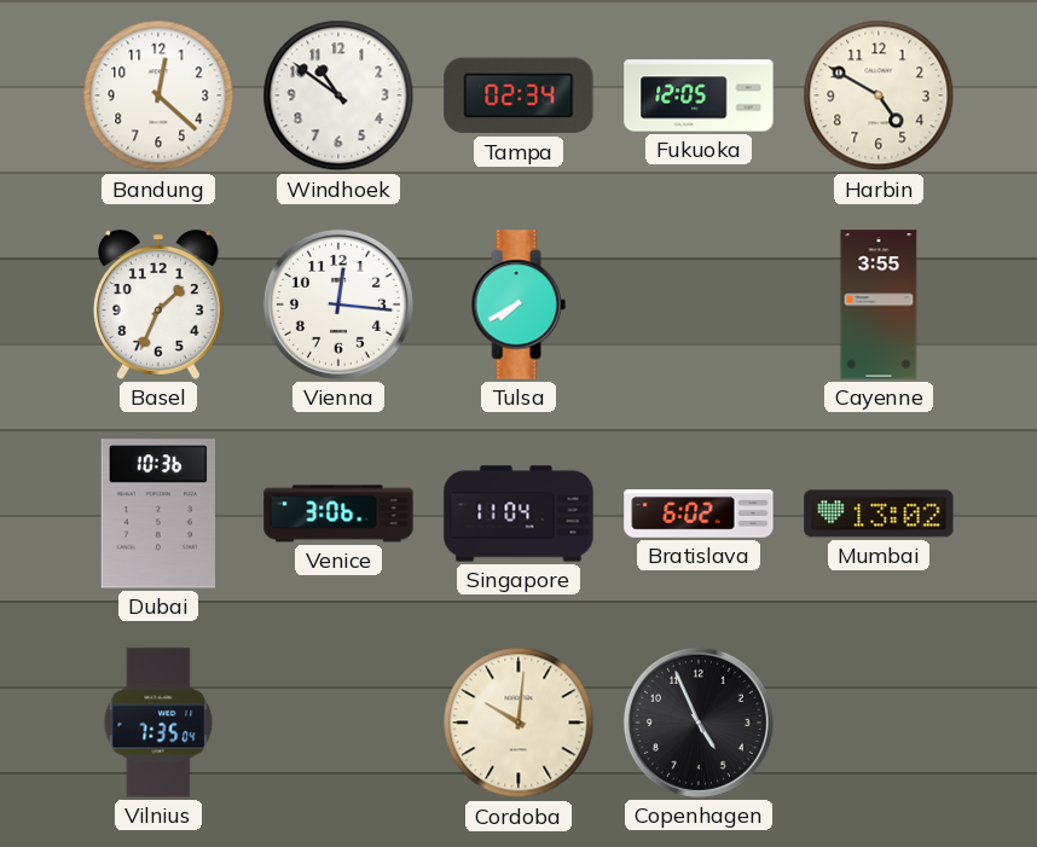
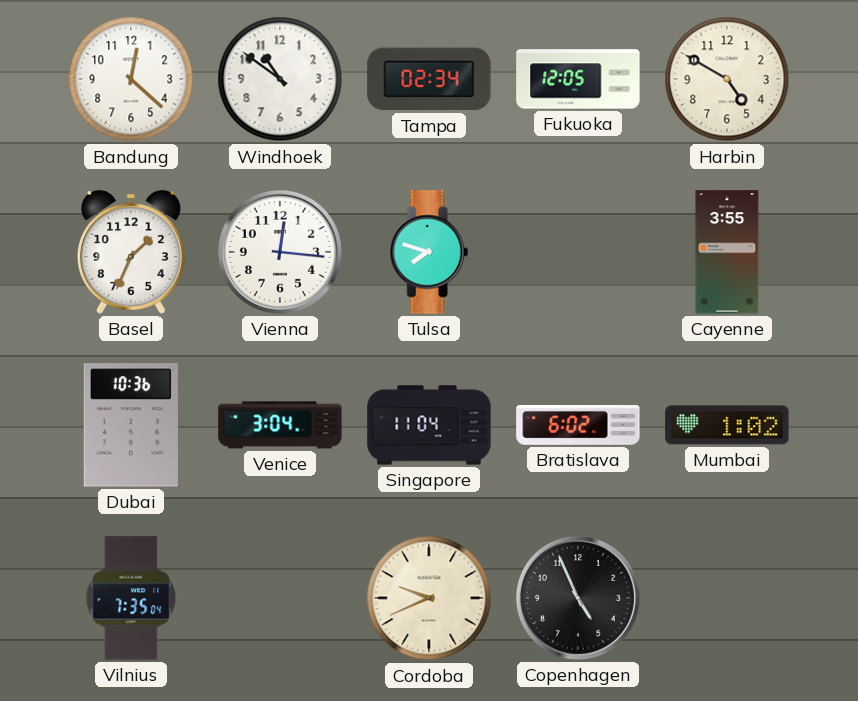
Tulsa: 7:40 -> 7:48
Venice: 3:06 -> 3:04
Mumbai: 13:02 -> 1:02
Cordoba: 10:01 -> 9:41
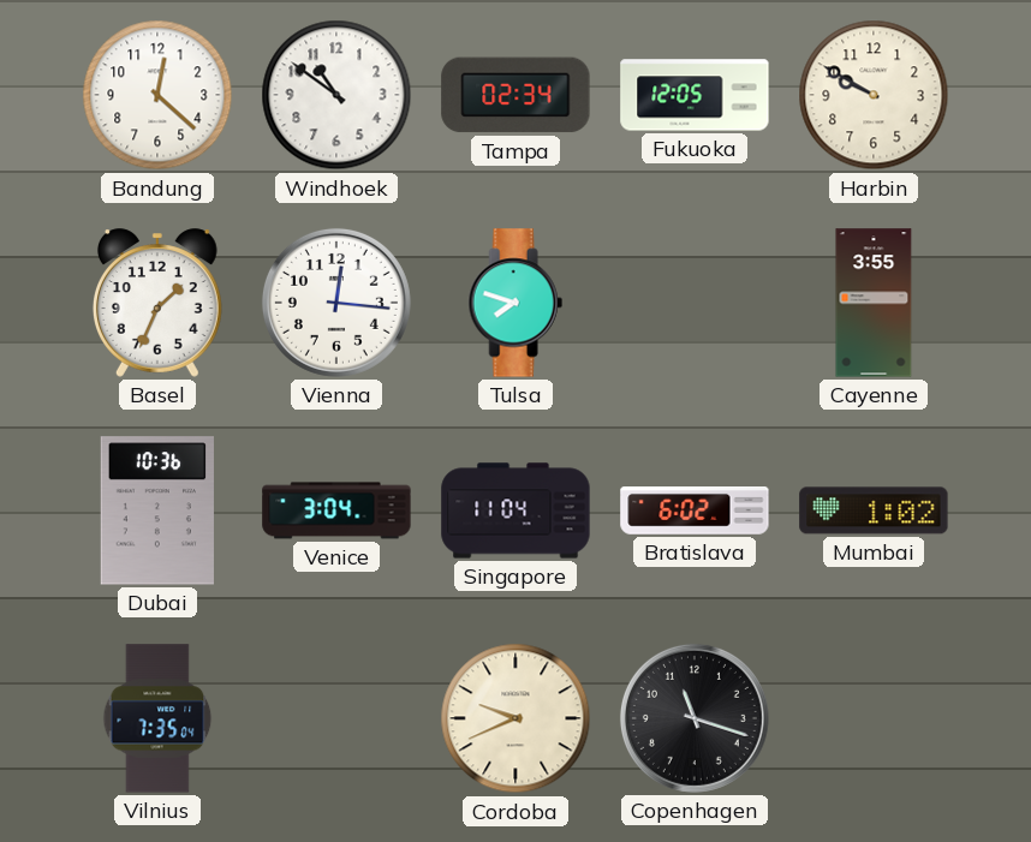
Harbin: 4:50 -> 9:50
Copenhagen: 4:56 -> 11:18
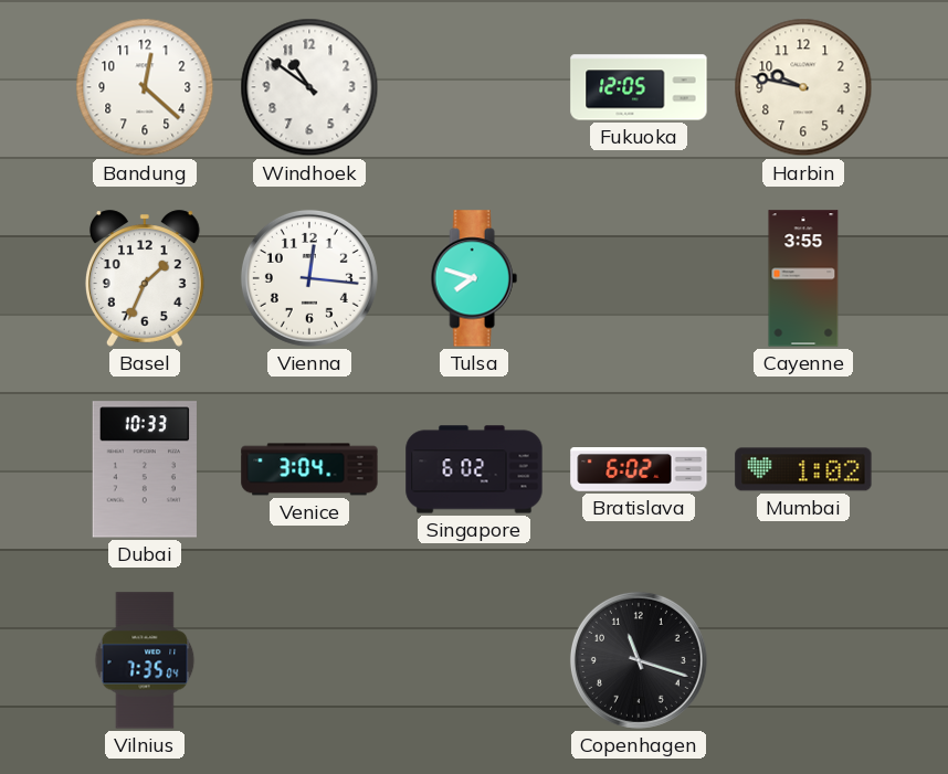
Tampa: 02:34 -> none
Harbin: 9:50 -> 9:47
Dubai: 10:36 -> 10:33
Singapore: 11:04 -> 6:02
Cordoba: 9:41 -> none
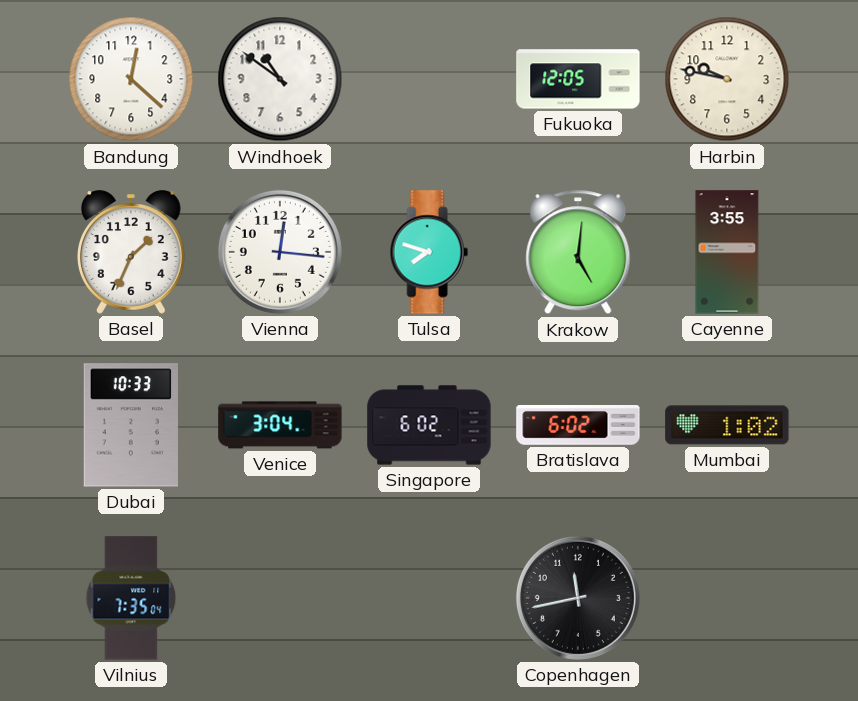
Krakow: none -> 5:01
Copenhagen: 11:18 -> 11:43
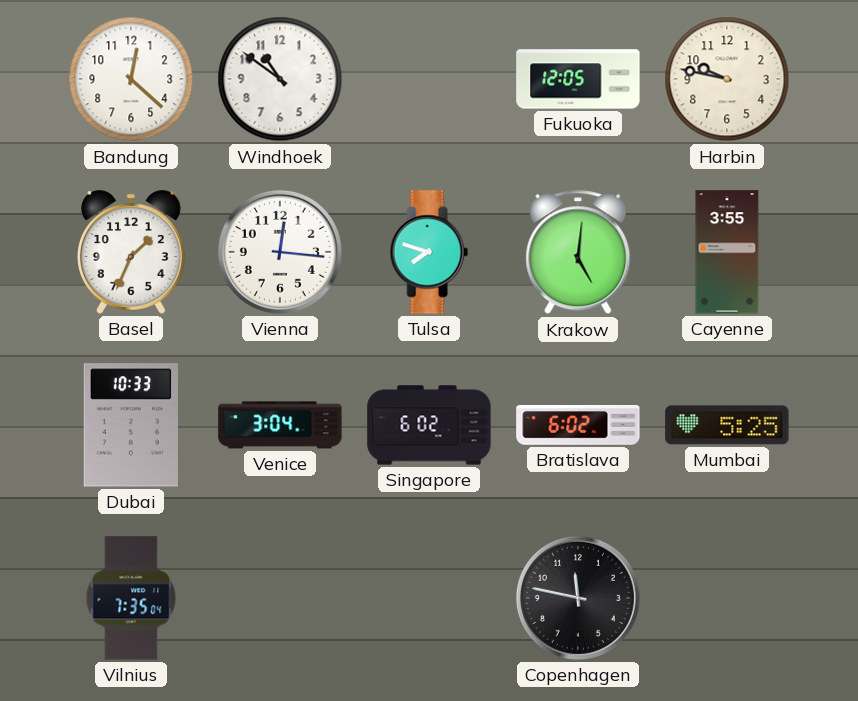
Mumbai: 1:02 -> 5:25
Copenhagen: 11:43 -> 11:47
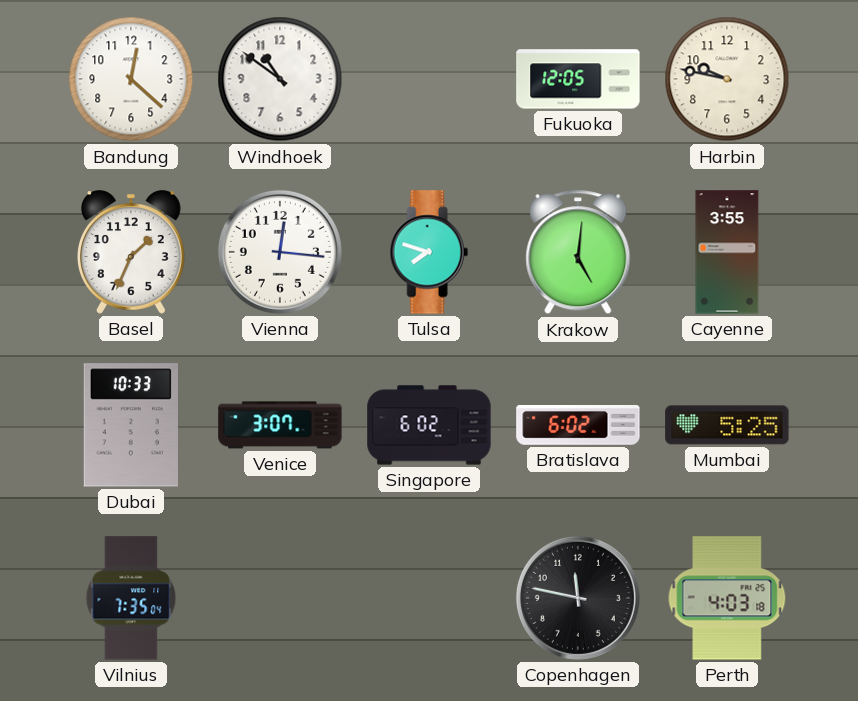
Venice: 3:04 -> 3:07
Perth: none -> 4:03
